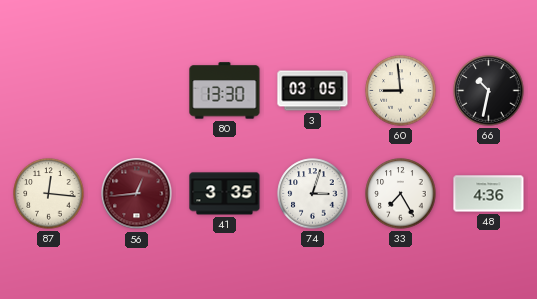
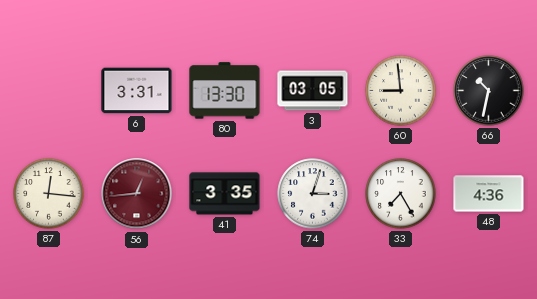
6: none -> 3:31
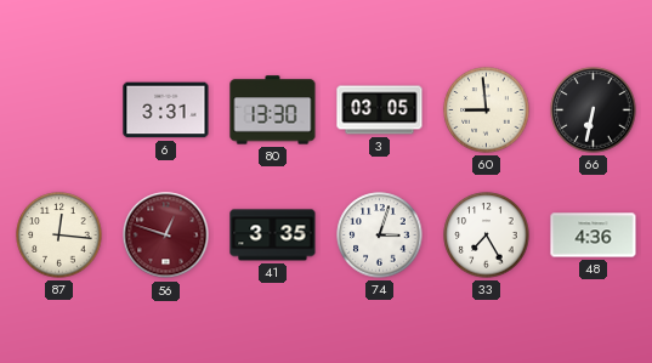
66: 10:32 -> 6:32
56: 12:44 -> 12:48
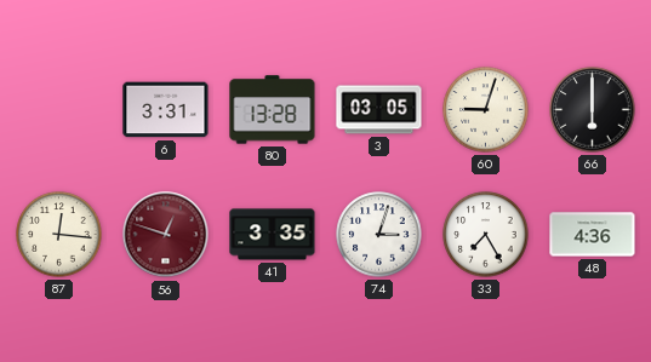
80: 13:30 -> 13:28
60: 8:59 -> 9:03
66: 6:32 -> 6:00
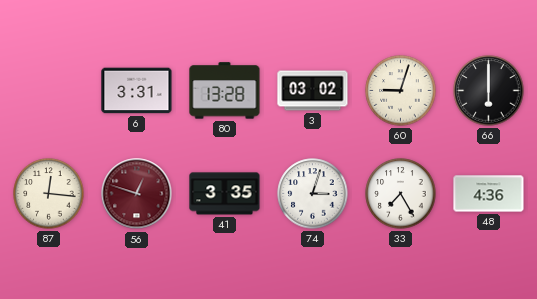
3: 03:05 -> 03:02
